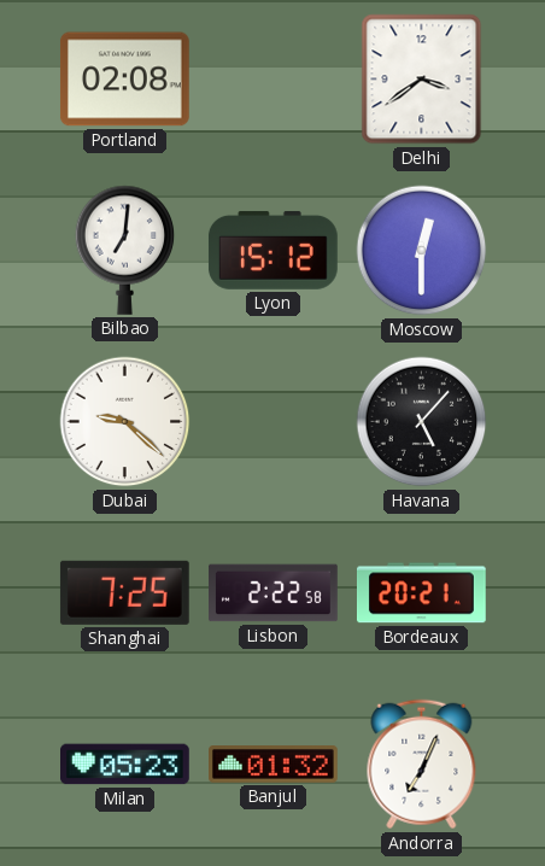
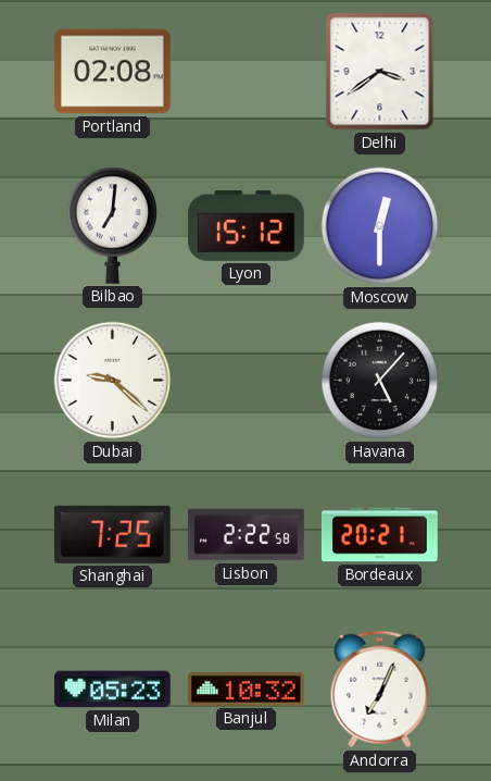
Banjul: 01:32 -> 10:32
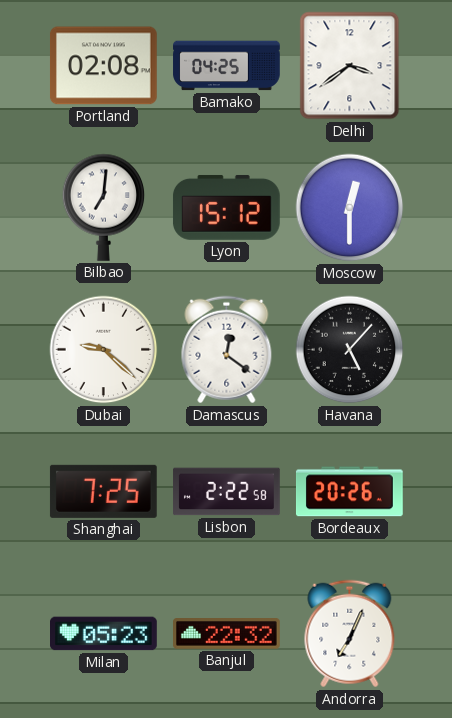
Bamako: none -> 04:25
Damascus: none -> 12:21
Bordeaux: 20:21 -> 20:26
Banjul: 10:32 -> 22:32
